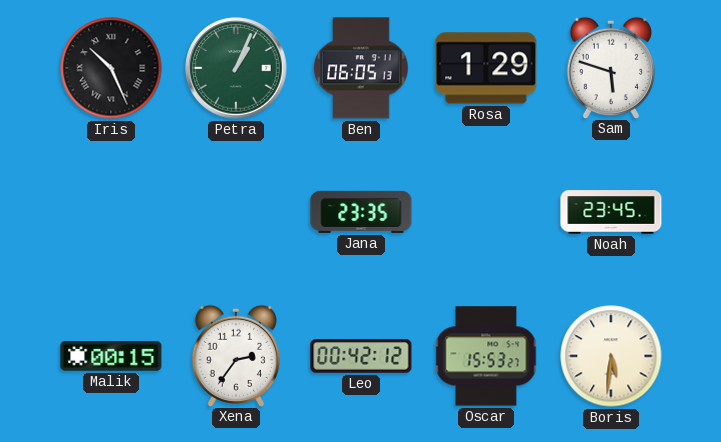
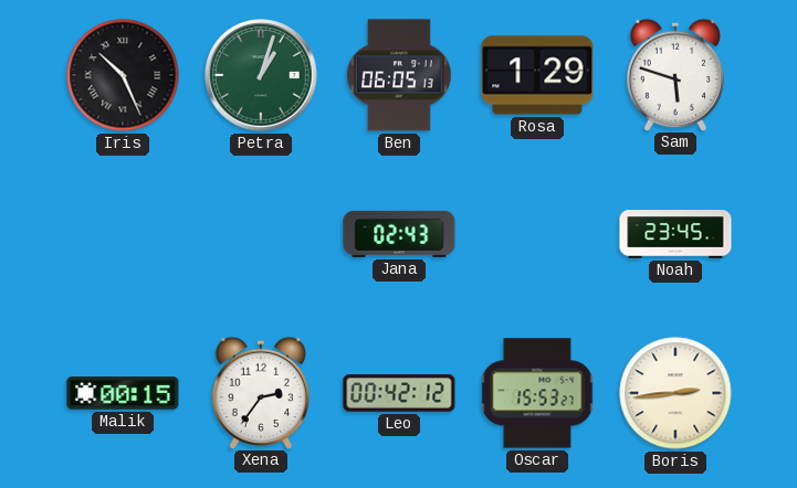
Petra: 1:04 -> 1:03
Jana: 23:35 -> 02:43
Boris: 5:31 -> 2:44
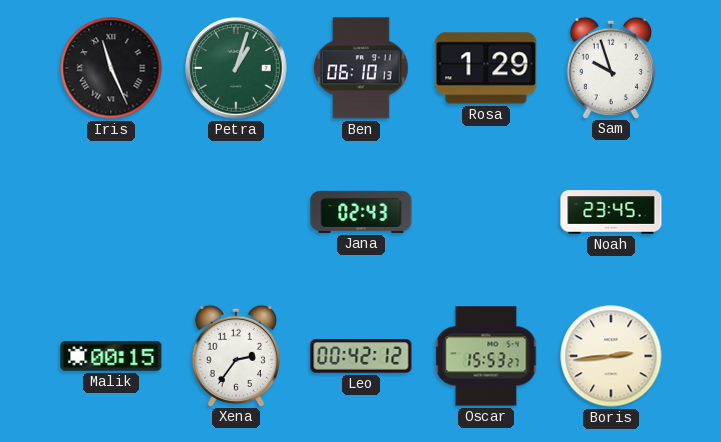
Iris: 10:26 -> 11:26
Ben: 06:05 -> 06:10
Sam: 5:48 -> 9:57
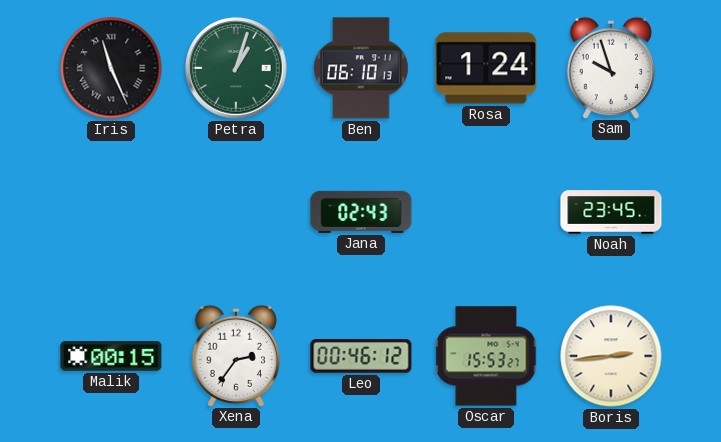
Rosa: 1:29 -> 1:24
Leo: 00:42 -> 00:46
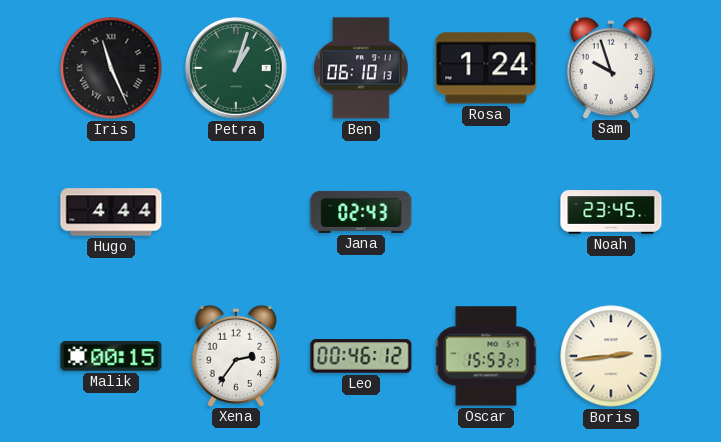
Hugo: none -> 4:44
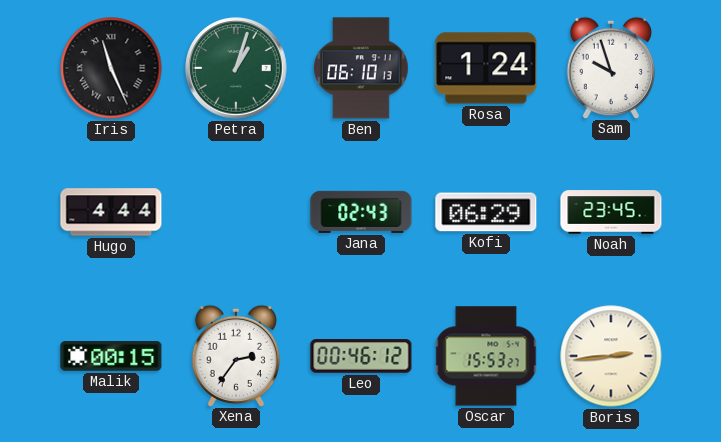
Kofi: none -> 06:29
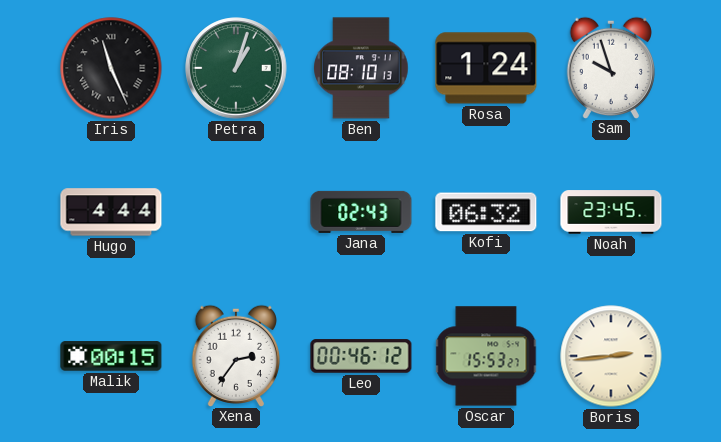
Ben: 06:10 -> 08:10
Kofi: 06:29 -> 06:32
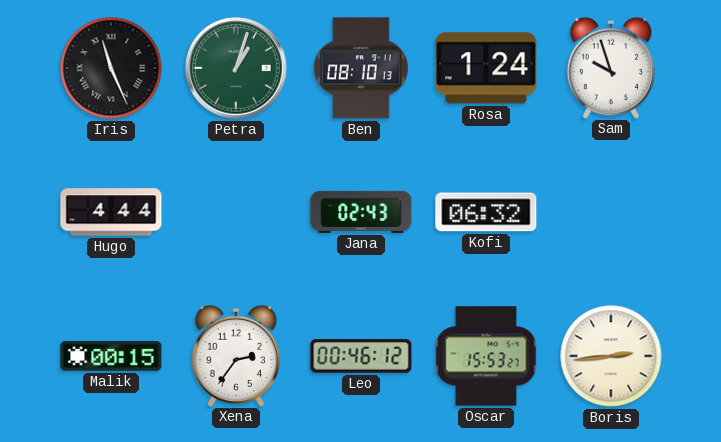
Noah: 23:45 -> none
